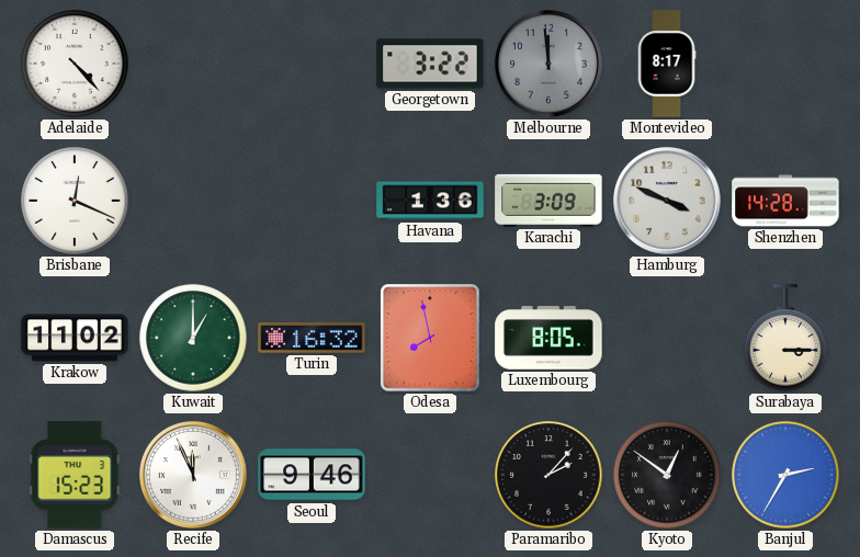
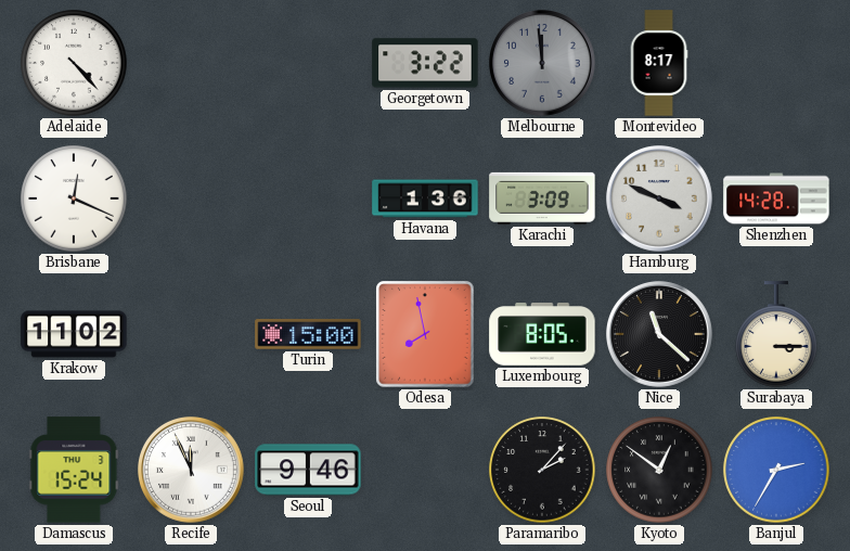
Kuwait: 1:00 -> none
Turin: 16:32 -> 15:00
Nice: none -> 11:22
Damascus: 15:23 -> 15:24
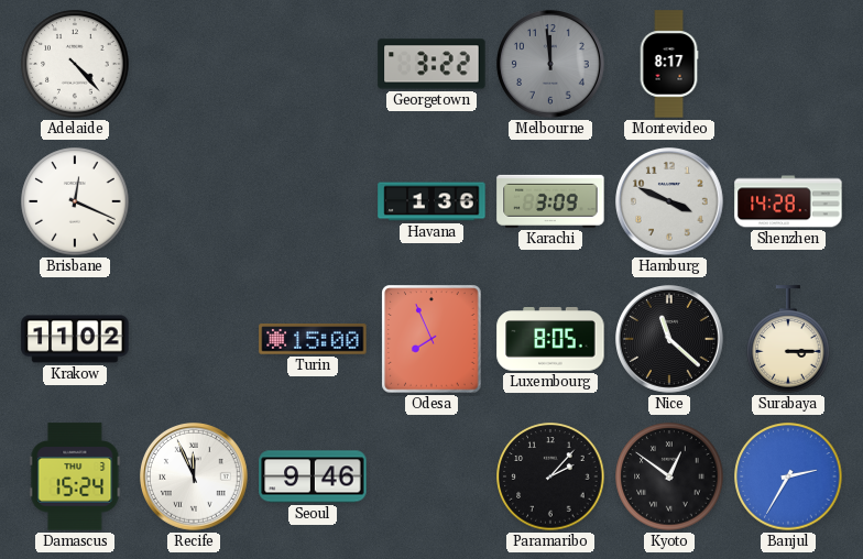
Odesa: 7:58 -> 7:56
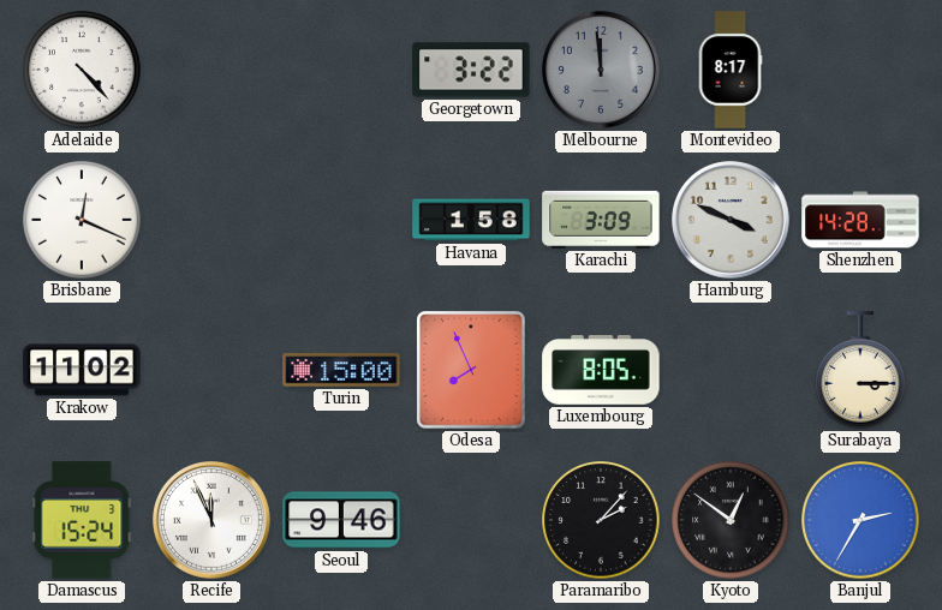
Havana: 1:36 -> 1:58
Nice: 11:22 -> none
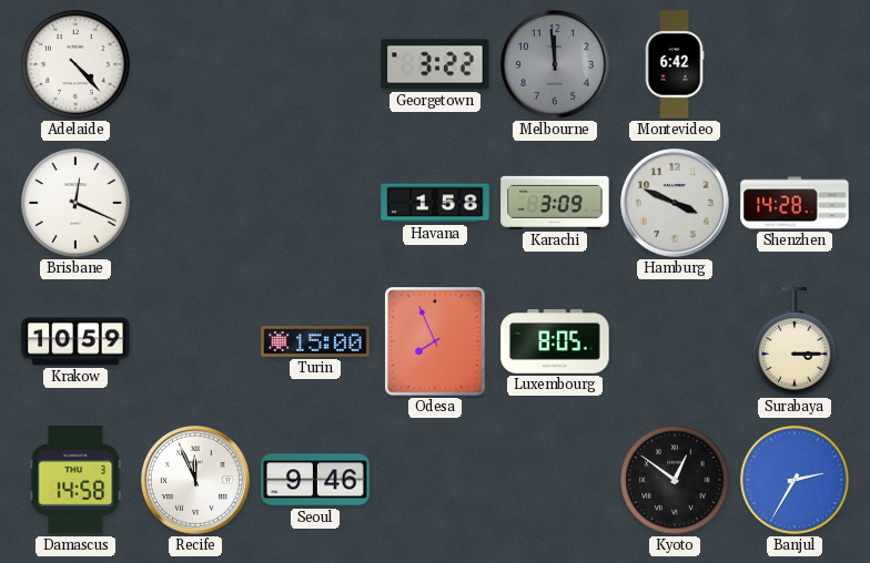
Montevideo: 8:17 -> 6:42
Krakow: 11:02 -> 10:59
Damascus: 15:24 -> 14:58
Paramaribo: 2:07 -> none
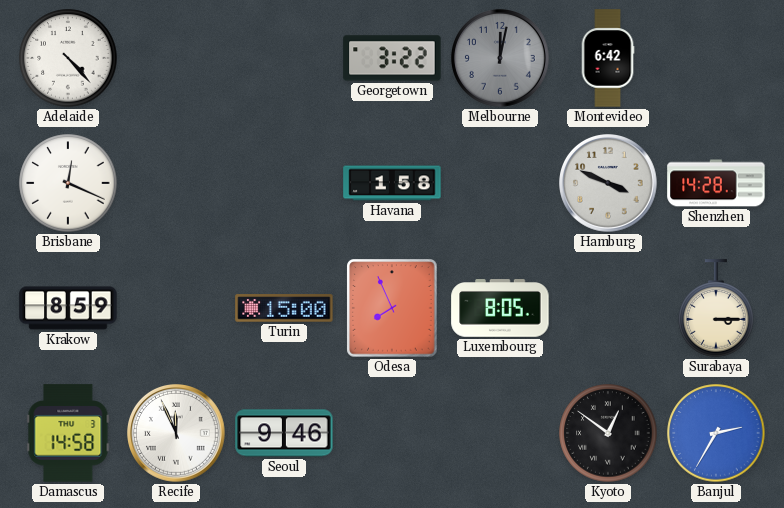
Melbourne: 11:59 -> 12:02
Karachi: 3:09 -> none
Krakow: 10:59 -> 8:59
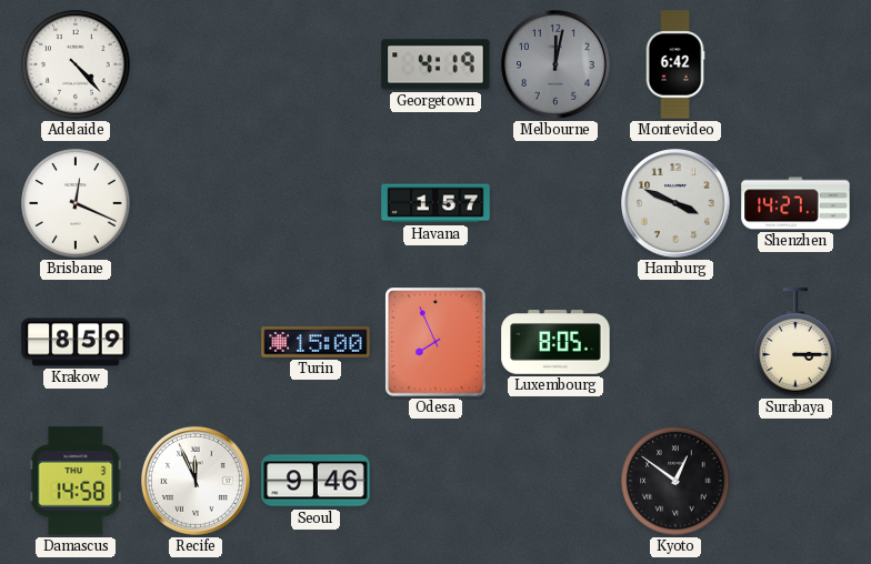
Georgetown: 3:22 -> 4:19
Havana: 1:58 -> 1:57
Shenzhen: 14:28 -> 14:27
Banjul: 2:35 -> none
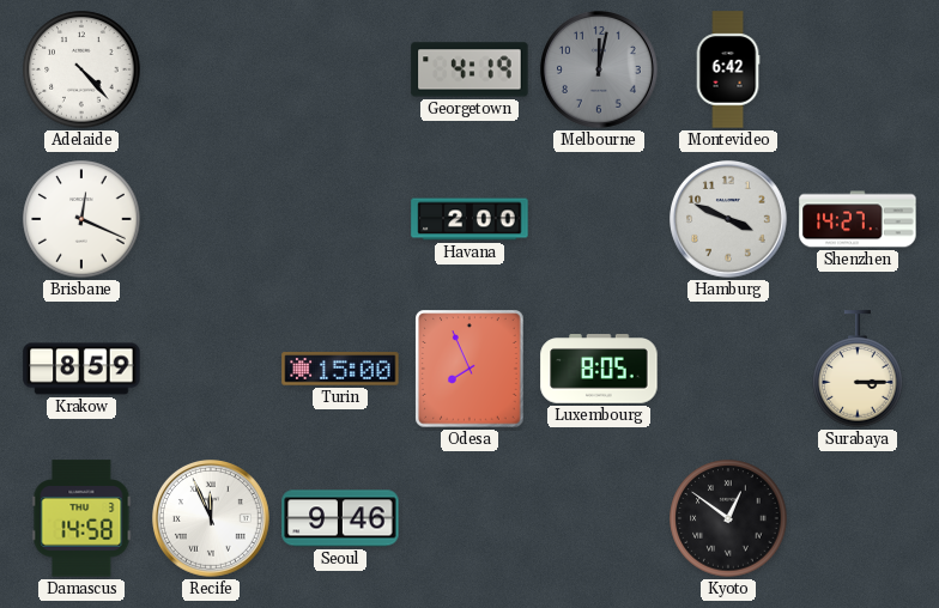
Havana: 1:57 -> 2:00
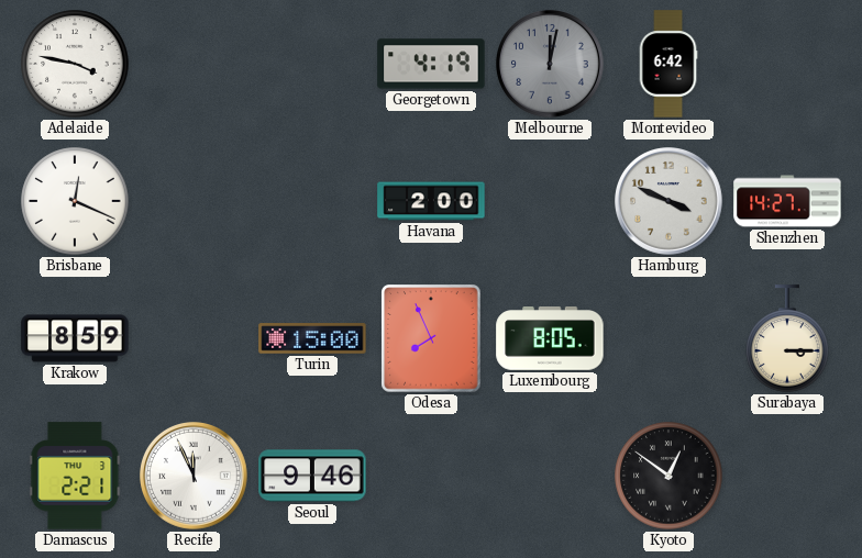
Adelaide: 4:23 -> 3:47
Damascus: 14:58 -> 2:21
